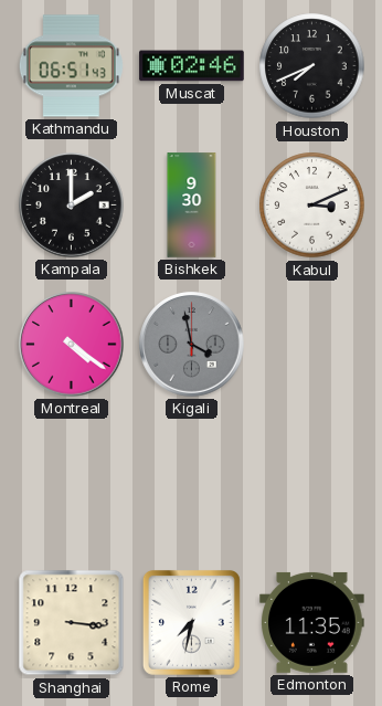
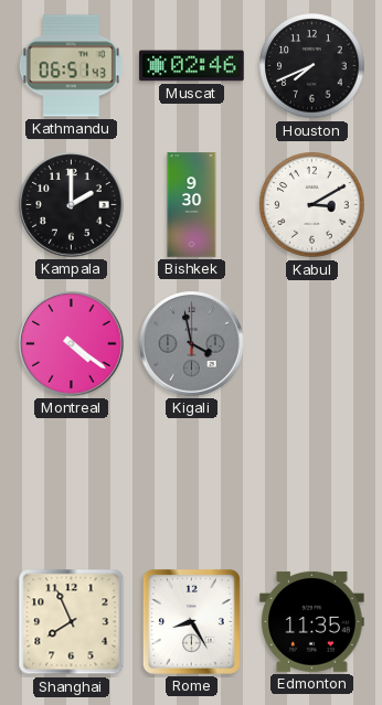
Kabul: 3:11 -> 3:10
Shanghai: 3:16 -> 7:56
Rome: 7:32 -> 8:25
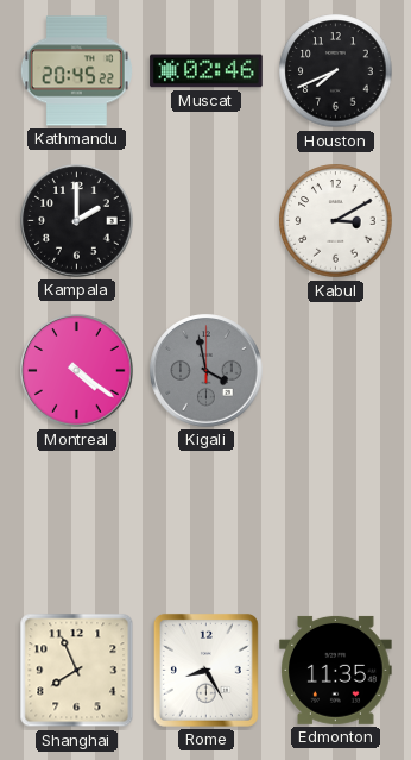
Kathmandu: 06:51 -> 20:45
Bishkek: 9:30 -> none
